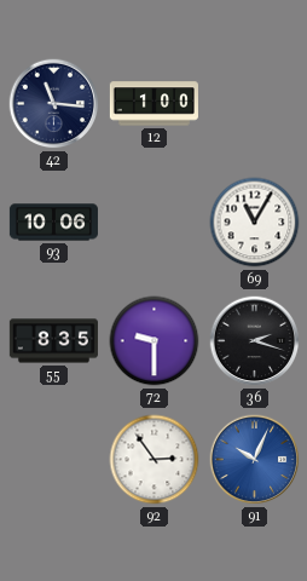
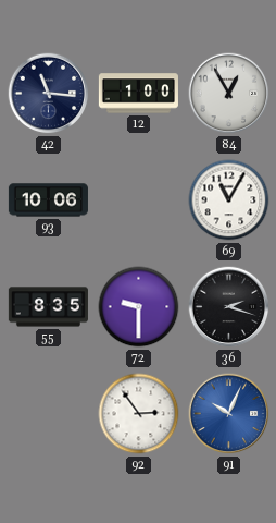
84: none -> 12:55
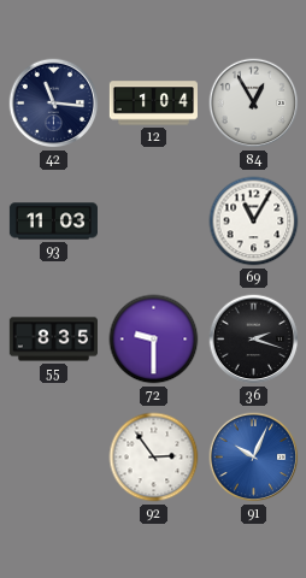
12: 1:00 -> 1:04
93: 10:06 -> 11:03
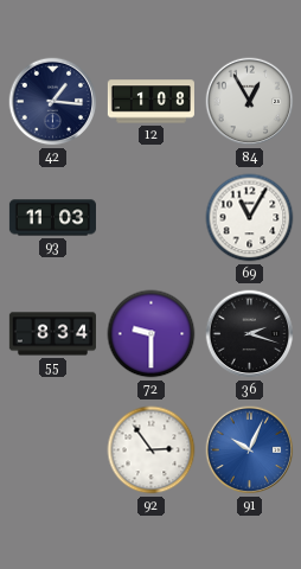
42: 11:16 -> 1:16
12: 1:04 -> 1:08
55: 8:35 -> 8:34
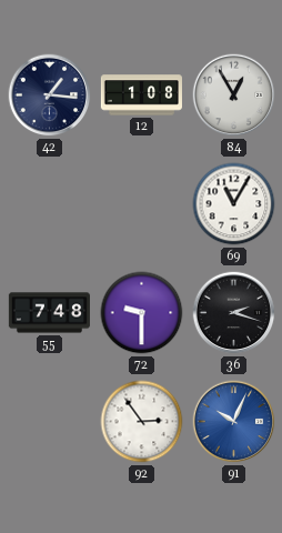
93: 11:03 -> none
55: 8:34 -> 7:48
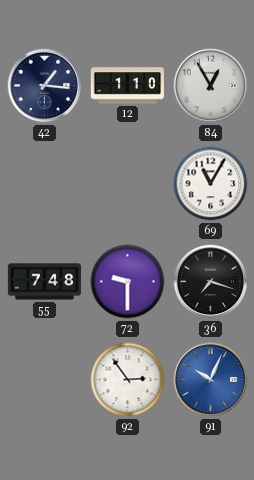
12: 1:08 -> 1:10
36: 2:18 -> 7:18
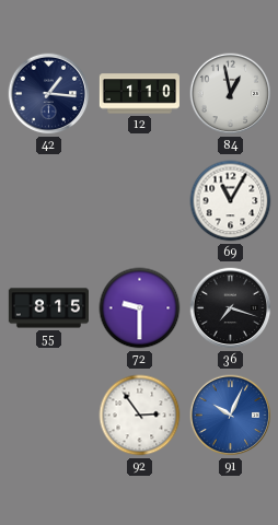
84: 12:55 -> 12:58
55: 7:48 -> 8:15
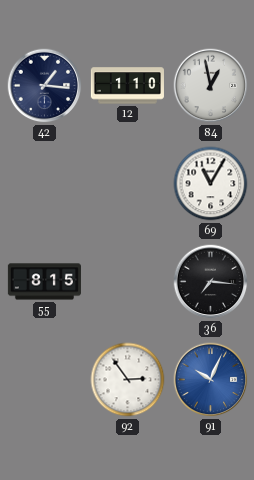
72: 9:30 -> none
36: 7:18 -> 7:16
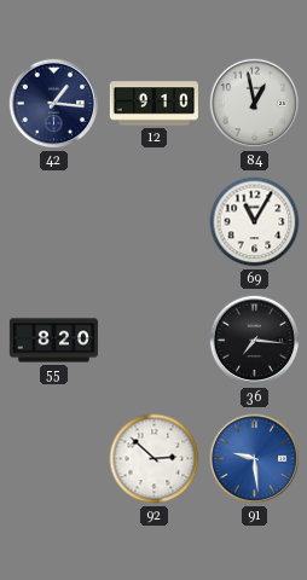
12: 1:10 -> 9:10
55: 8:15 -> 8:20
92: 2:54 -> 2:52
91: 10:04 -> 9:29
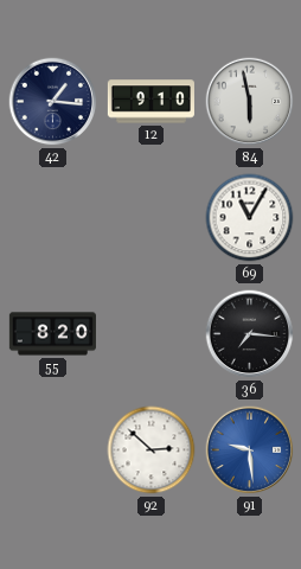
84: 12:58 -> 5:58
